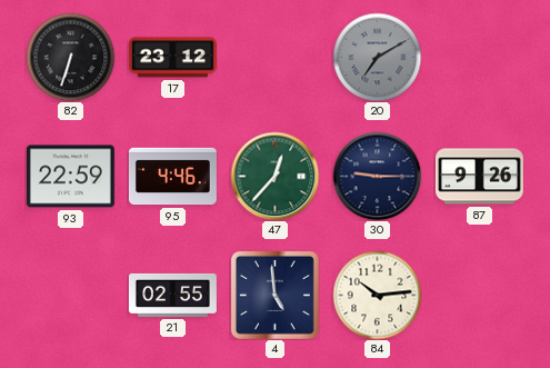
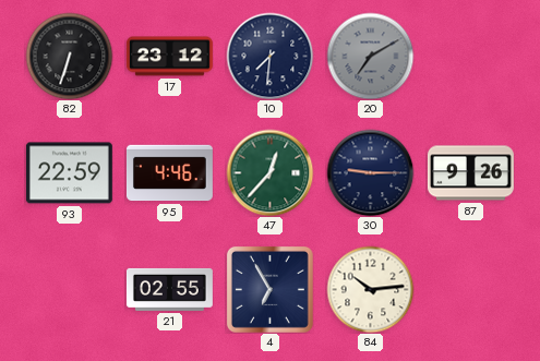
10: none -> 7:31
4: 4:59 -> 6:55
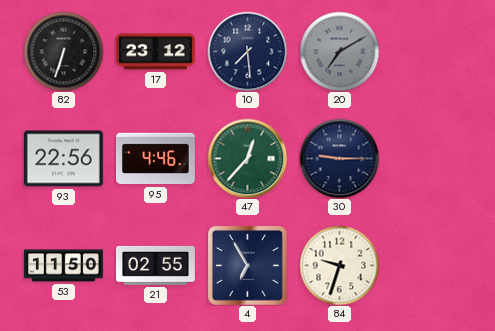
10: 7:31 -> 7:29
93: 22:59 -> 22:56
87: 9:26 -> none
53: none -> 11:50
84: 10:14 -> 9:33
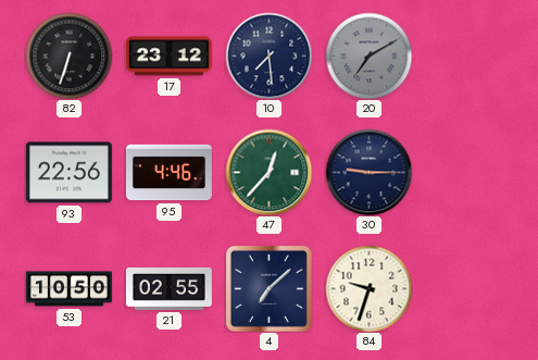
53: 11:50 -> 10:50
4: 6:55 -> 7:08
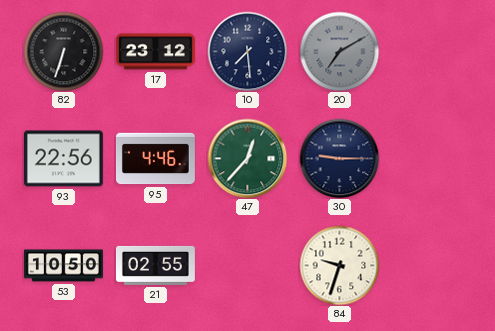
4: 7:08 -> none
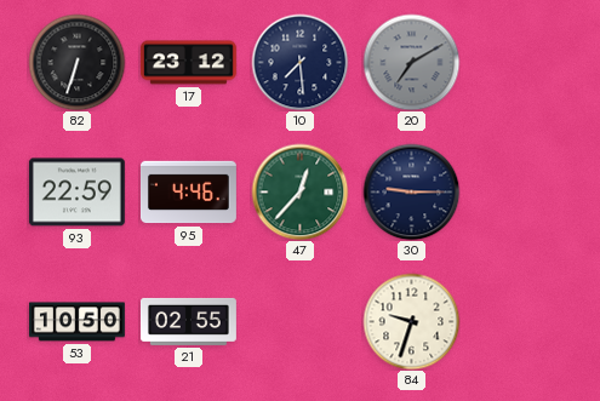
93: 22:56 -> 22:59
